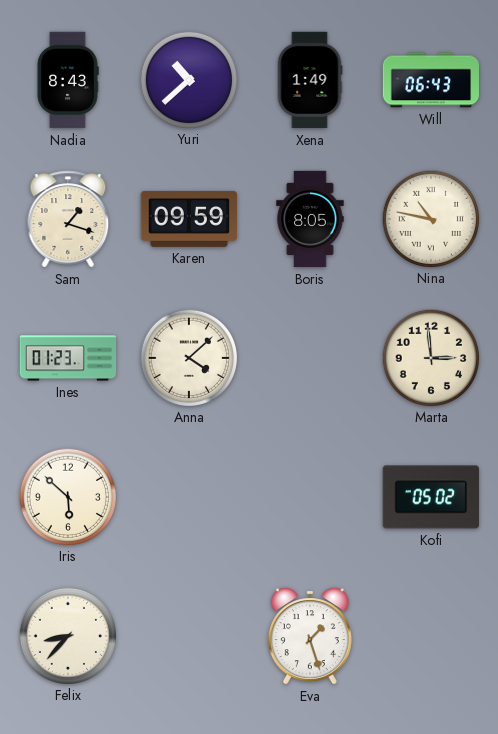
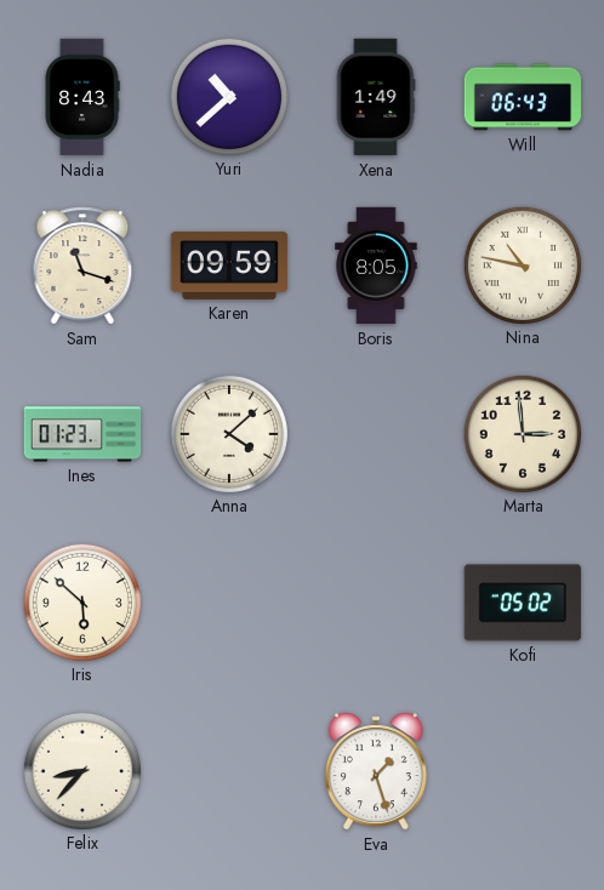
Sam: 1:18 -> 11:18
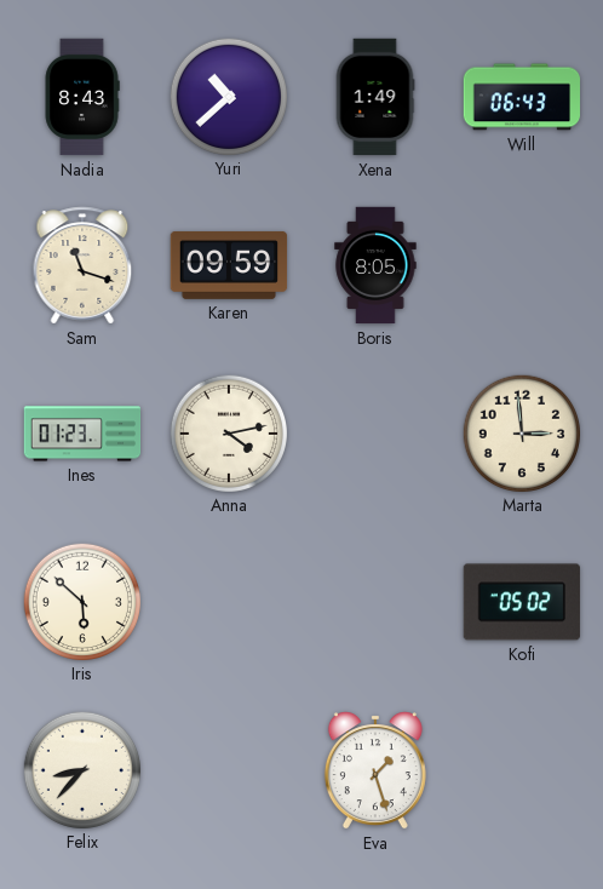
Nina: 10:47 -> none
Anna: 4:08 -> 4:13
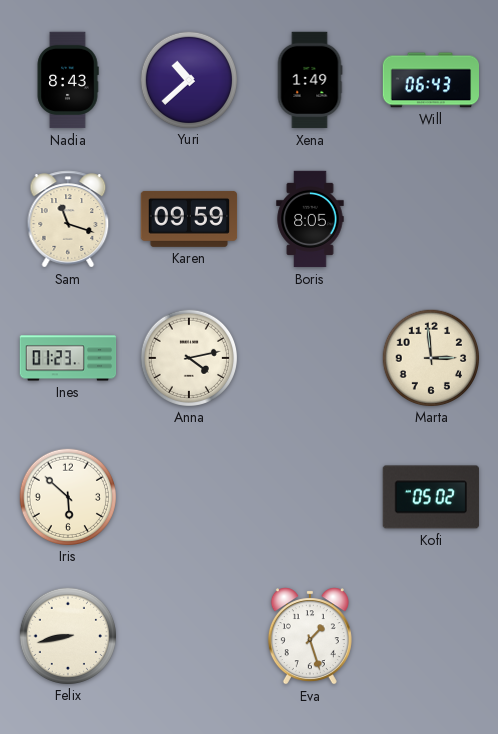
Felix: 8:37 -> 8:43
